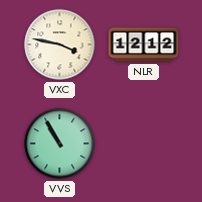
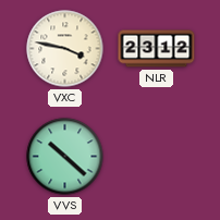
NLR: 12:12 -> 23:12
VVS: 10:55 -> 10:22
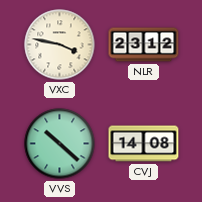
CVJ: none -> 14:08
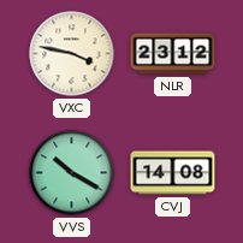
VVS: 10:22 -> 10:20
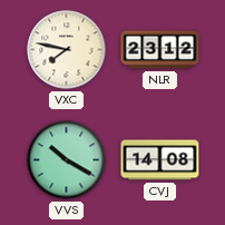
VXC: 3:47 -> 7:47
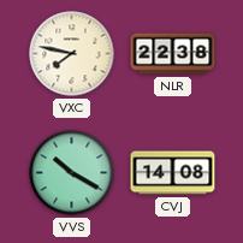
NLR: 23:12 -> 22:38
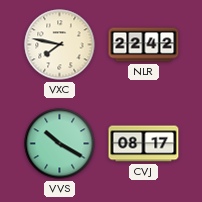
NLR: 22:38 -> 22:42
CVJ: 14:08 -> 08:17
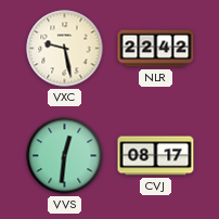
VXC: 7:47 -> 9:28
VVS: 10:20 -> 12:31
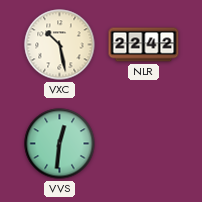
VXC: 9:28 -> 10:28
CVJ: 08:17 -> none
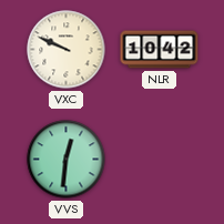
VXC: 10:28 -> 9:49
NLR: 22:42 -> 10:42
